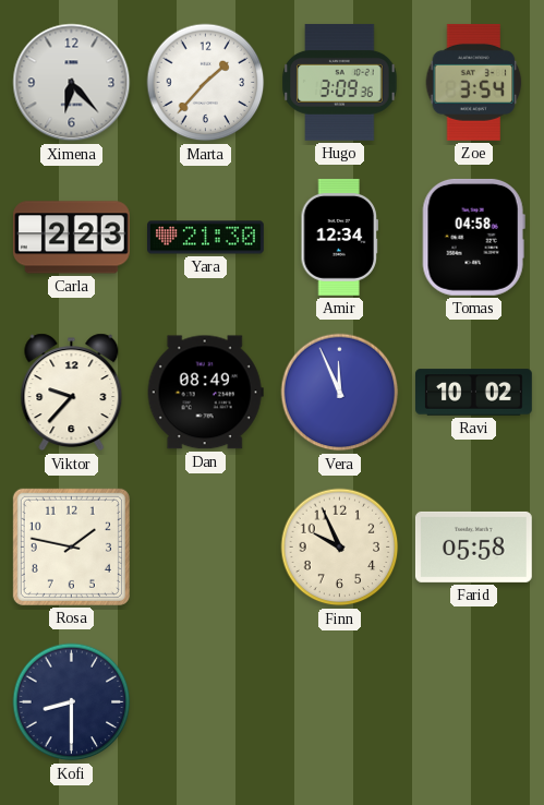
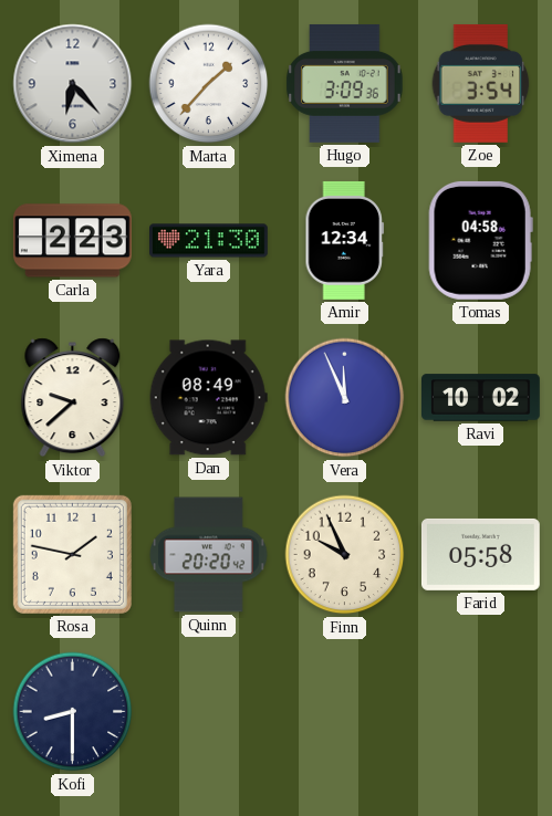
Viktor: 9:37 -> 9:38
Quinn: none -> 20:20
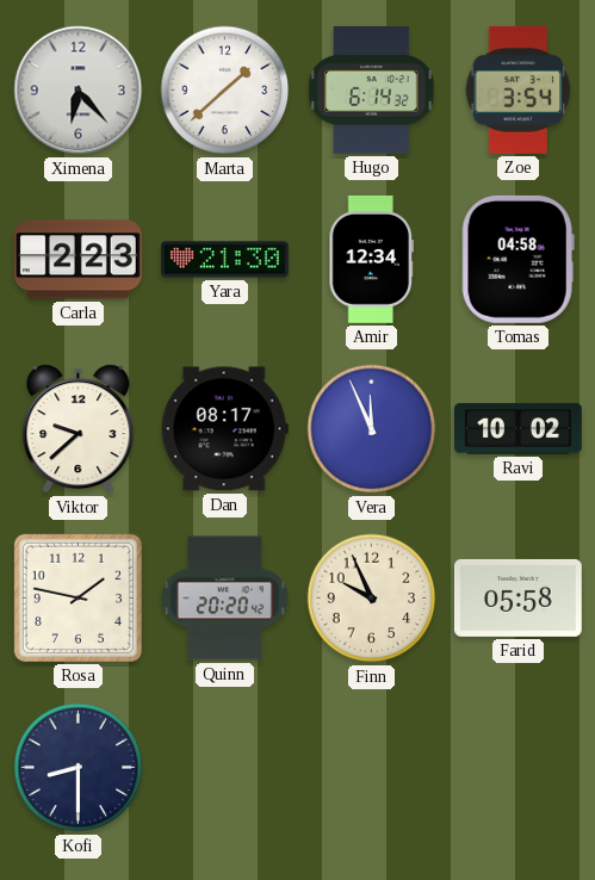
Marta: 1:37 -> 1:38
Hugo: 3:09 -> 6:14
Dan: 08:49 -> 08:17
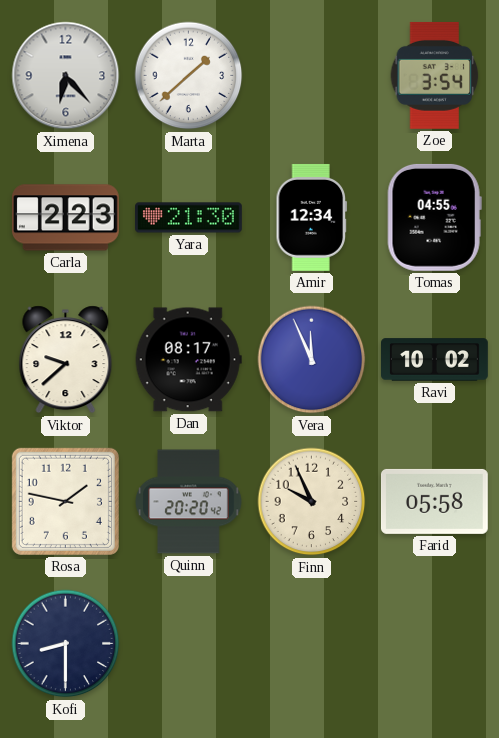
Hugo: 6:14 -> none
Tomas: 04:58 -> 04:55
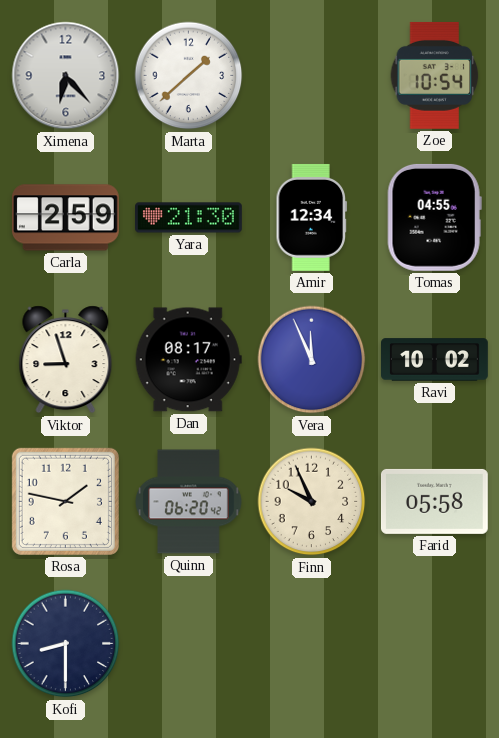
Zoe: 3:54 -> 10:54
Carla: 2:23 -> 2:59
Viktor: 9:38 -> 8:57
Quinn: 20:20 -> 06:20
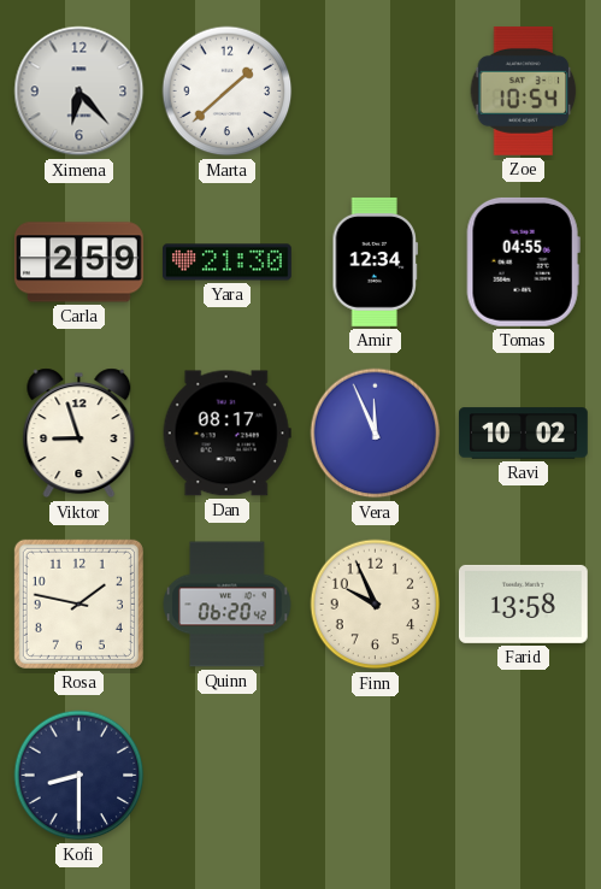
Farid: 05:58 -> 13:58
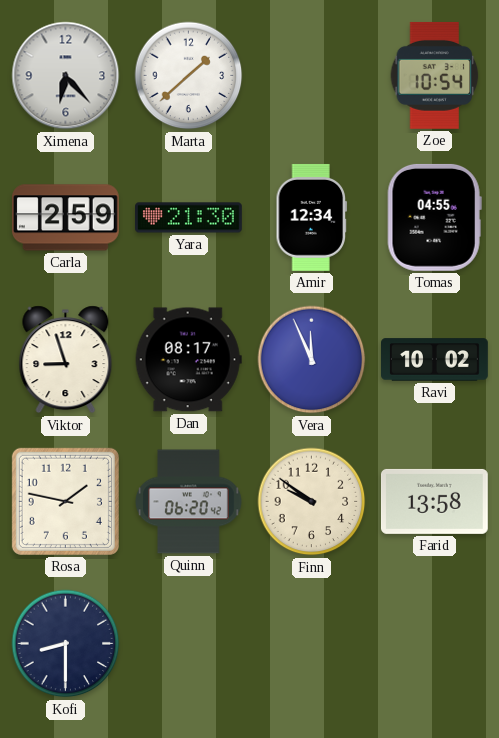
Finn: 9:56 -> 9:51
